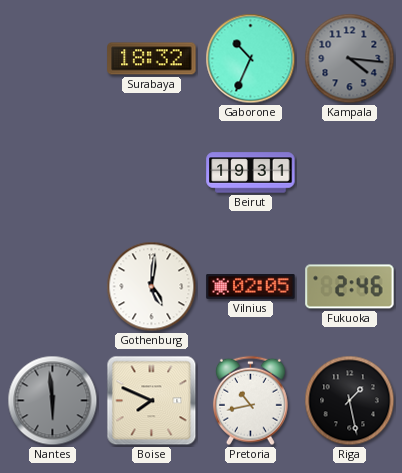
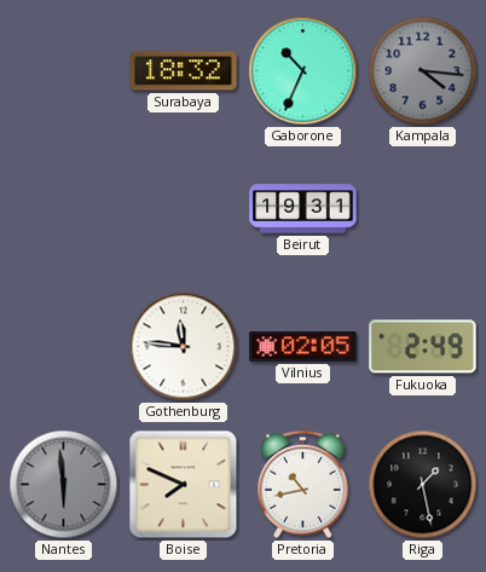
Gothenburg: 5:01 -> 11:46
Fukuoka: 2:46 -> 2:49
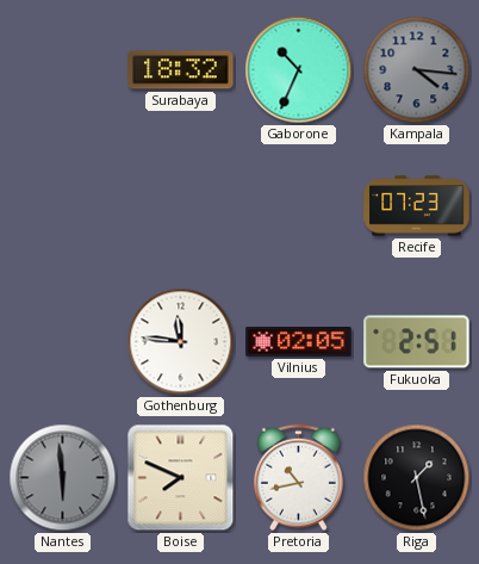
Beirut: 19:31 -> none
Recife: none -> 07:23
Fukuoka: 2:49 -> 2:51
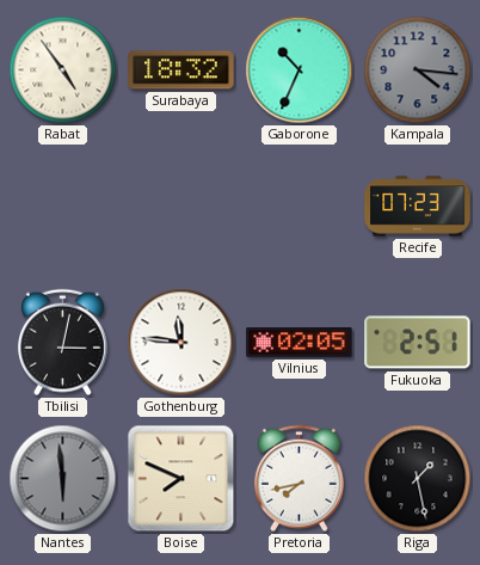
Rabat: none -> 4:54
Tbilisi: none -> 3:02
Pretoria: 10:43 -> 7:43
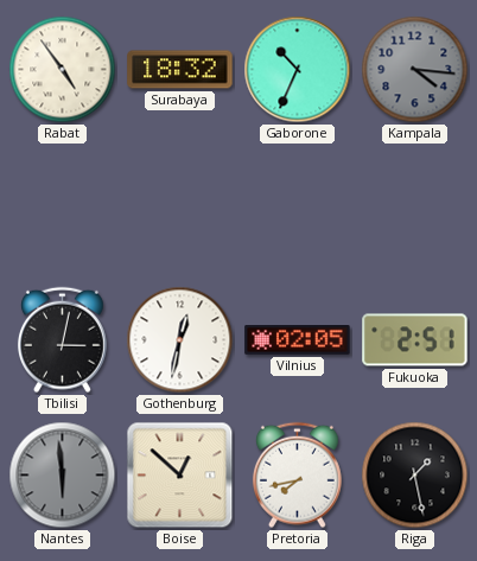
Recife: 07:23 -> none
Gothenburg: 11:46 -> 12:32
Boise: 7:49 -> 12:52
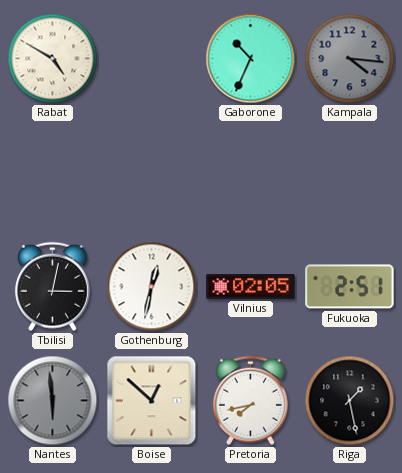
Rabat: 4:54 -> 4:50
Surabaya: 18:32 -> none
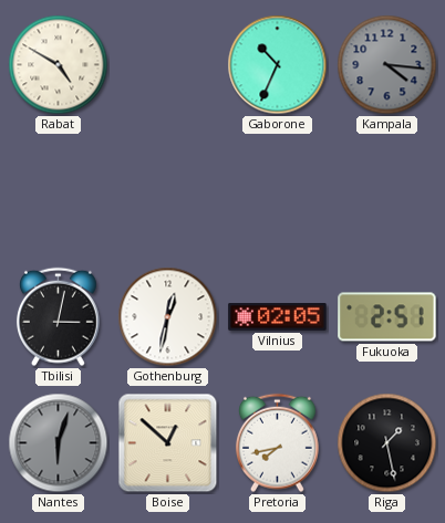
Nantes: 5:59 -> 6:03
